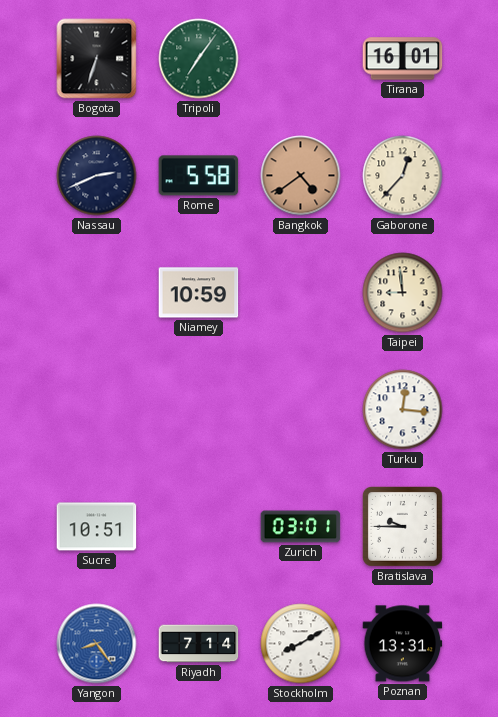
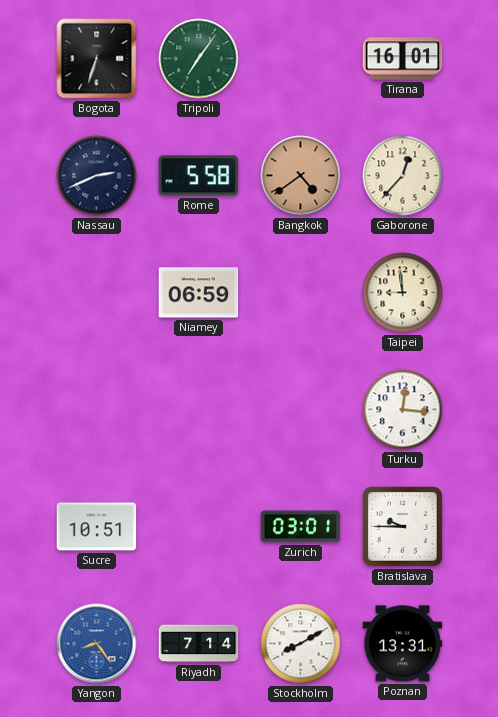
Niamey: 10:59 -> 06:59
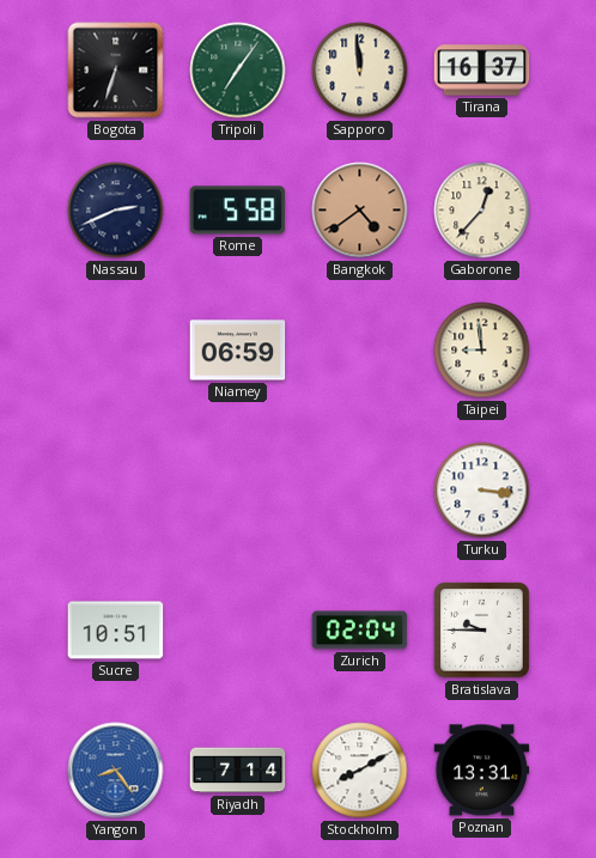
Sapporo: none -> 11:59
Tirana: 16:01 -> 16:37
Turku: 12:16 -> 3:16
Zurich: 03:01 -> 02:04
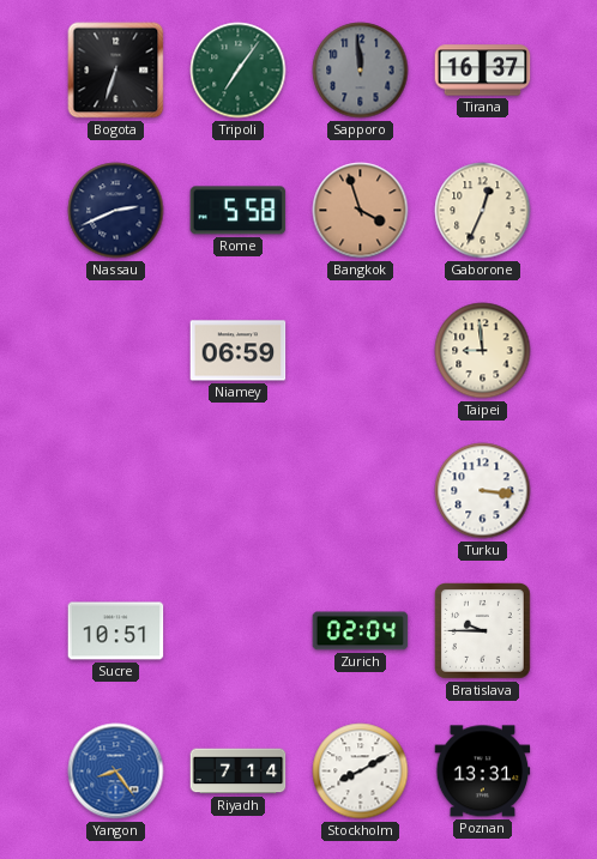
Sapporo dial: cream -> grey
Bangkok: 4:39 -> 3:57
Gaborone: 12:37 -> 12:34
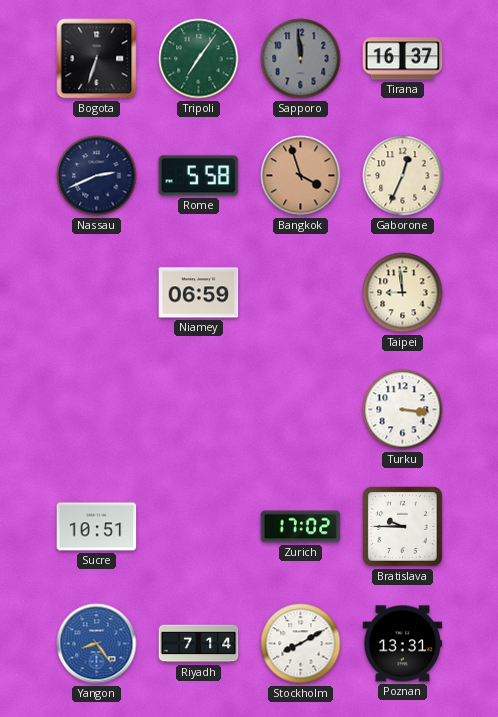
Zurich: 02:04 -> 17:02
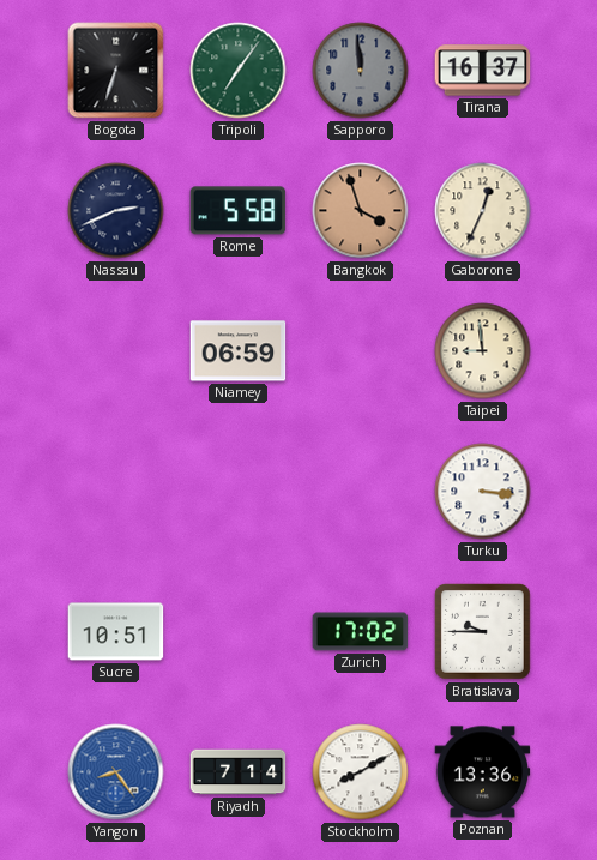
Poznan: 13:31 -> 13:36
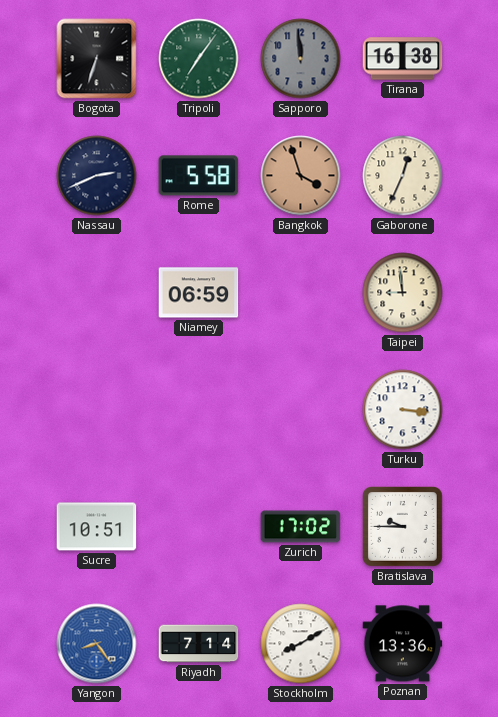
Tirana: 16:37 -> 16:38
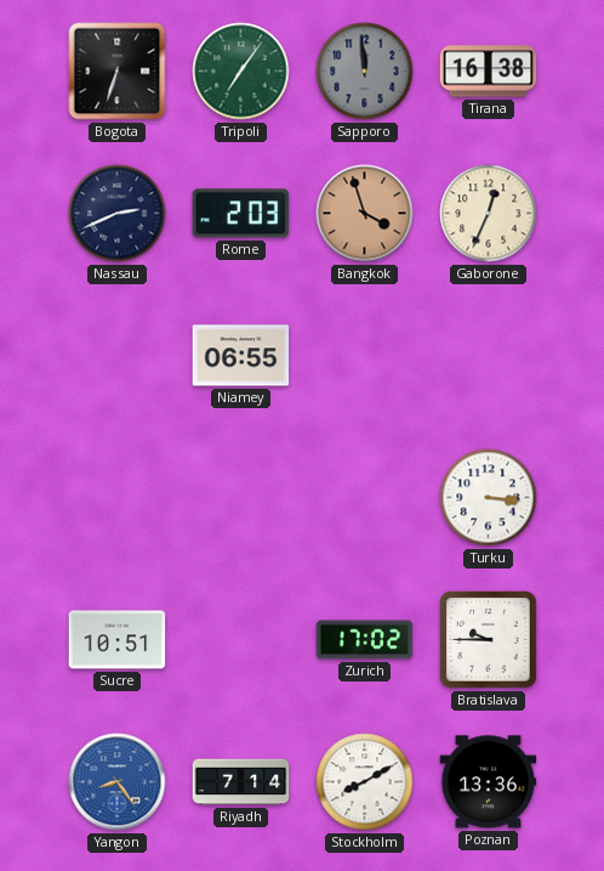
Rome: 5:58 -> 2:03
Niamey: 06:59 -> 06:55
Taipei: 8:59 -> none
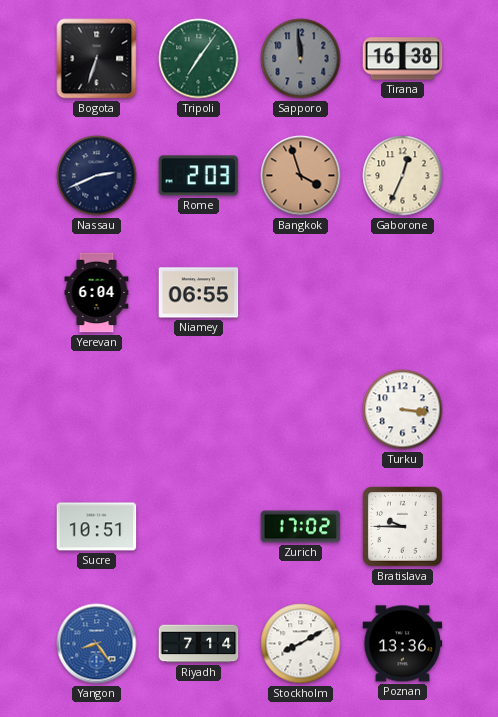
Yerevan: none -> 6:04
